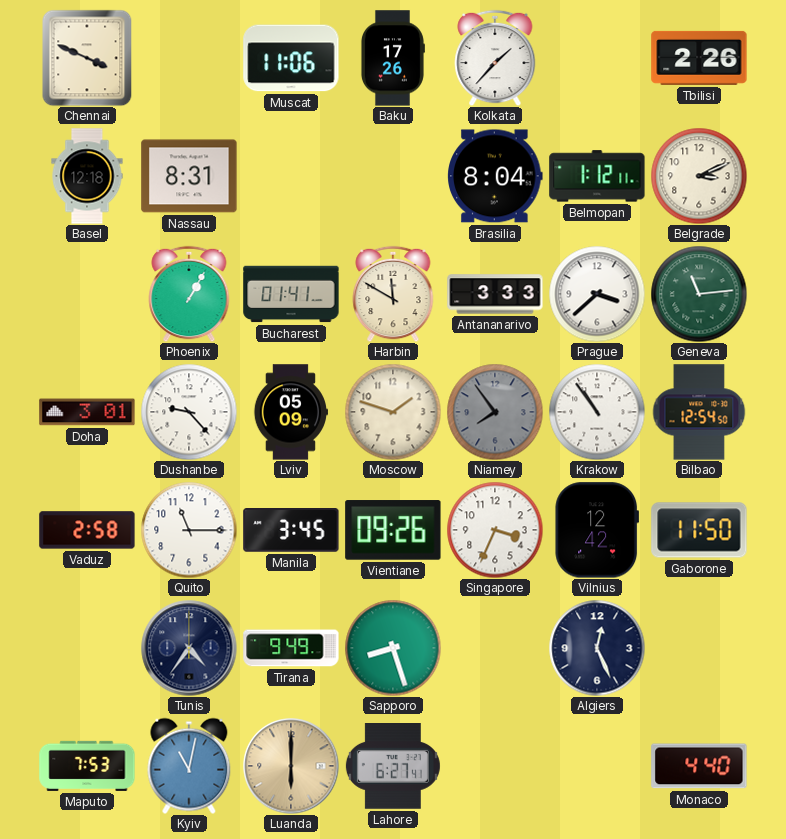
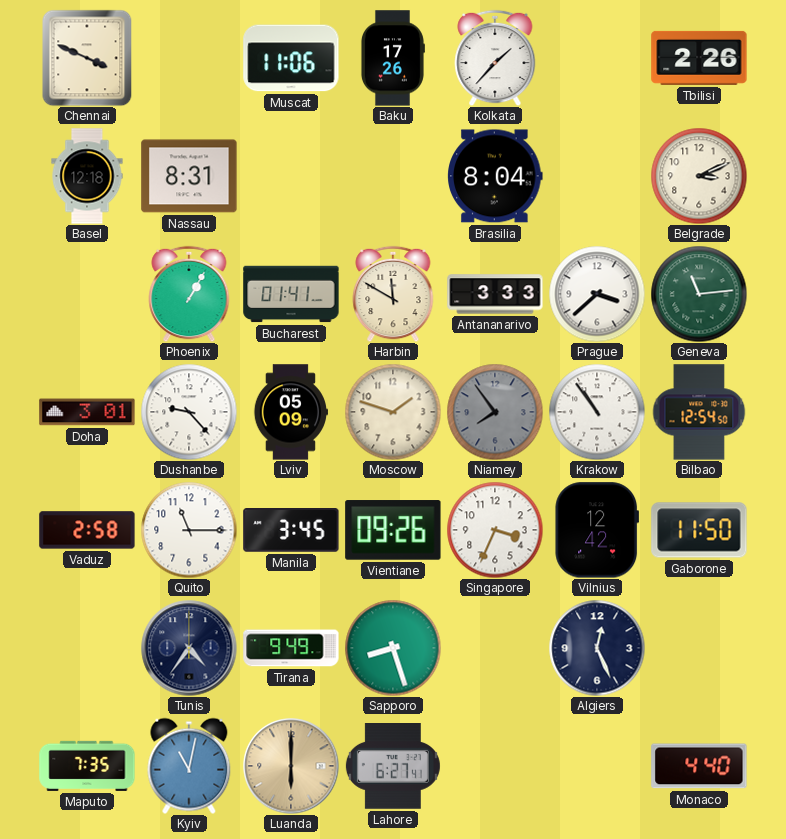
Belmopan: 1:12 -> none
Maputo: 7:53 -> 7:35
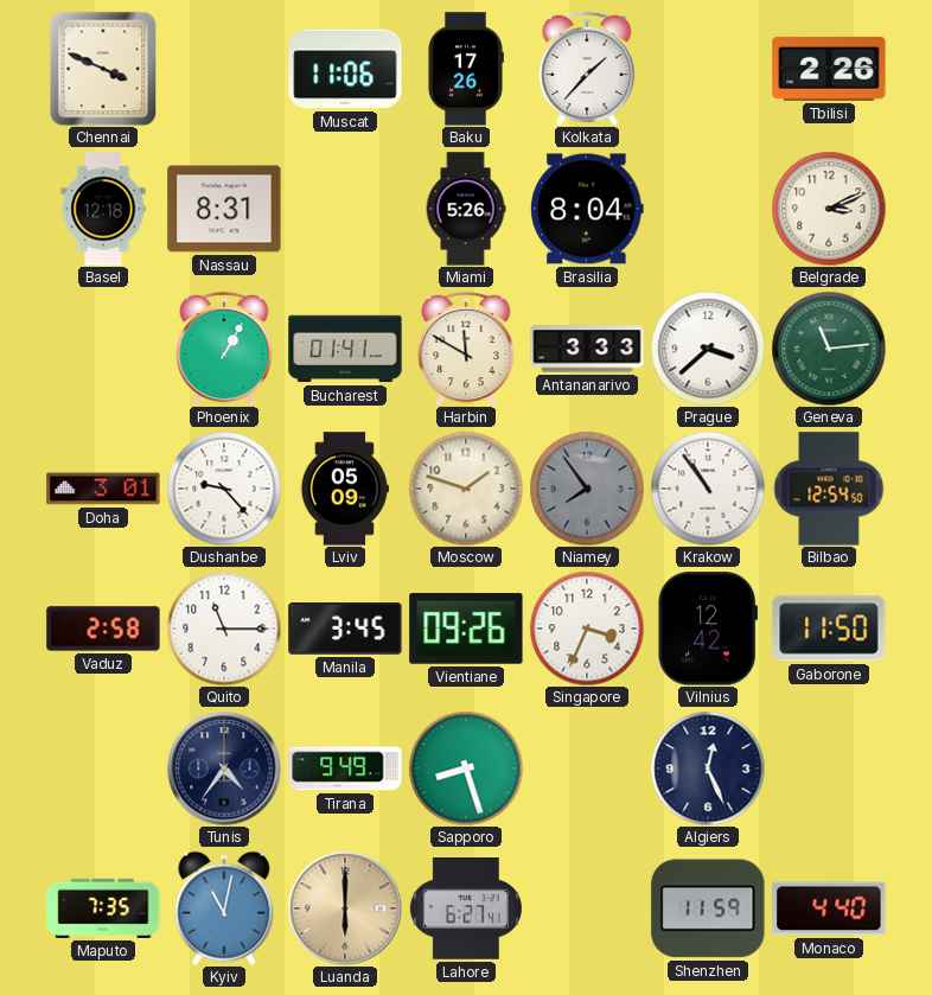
Miami: none -> 5:26
Shenzhen: none -> 11:59
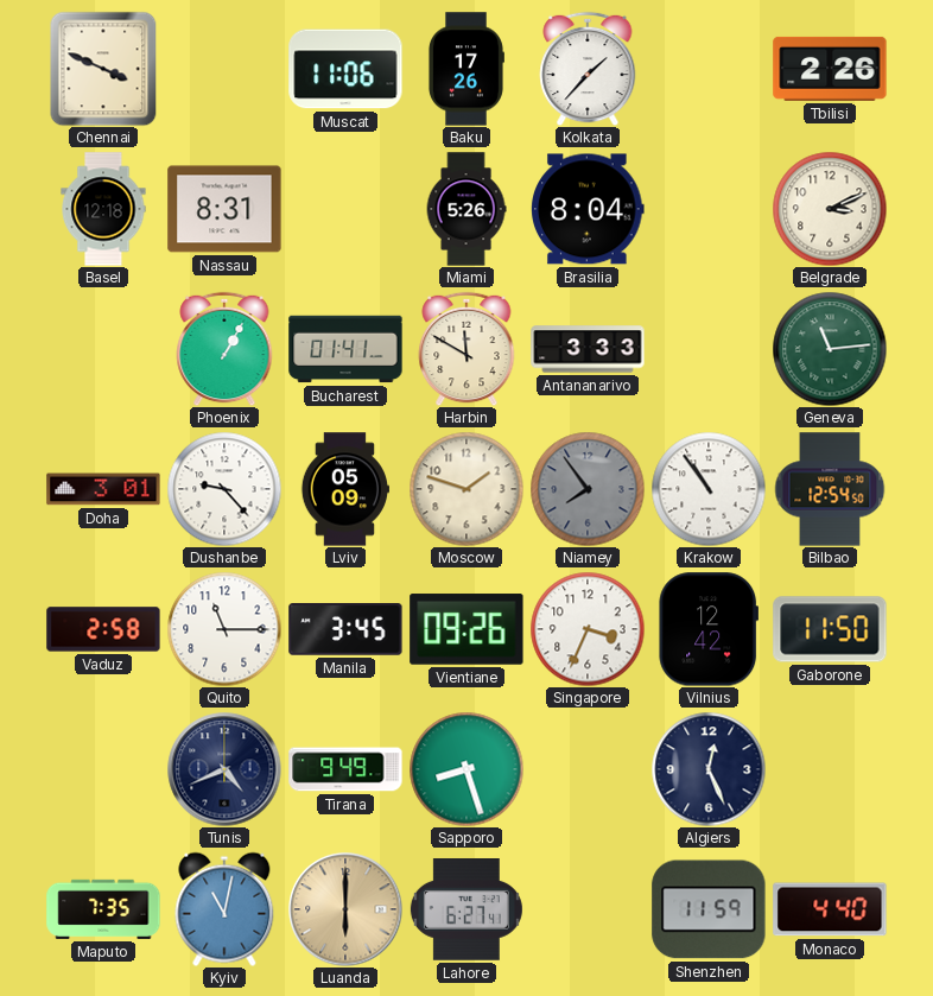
Prague: 3:38 -> none
Tunis: 4:36 -> 4:41
